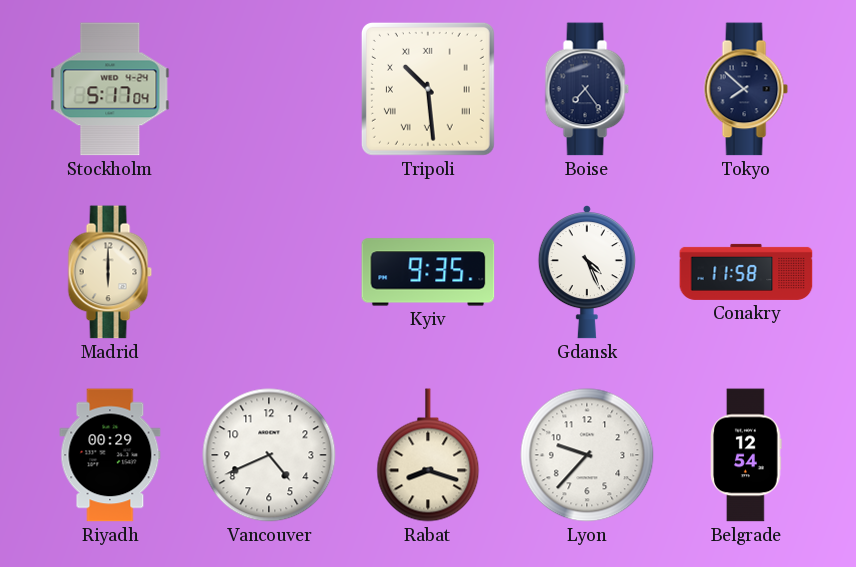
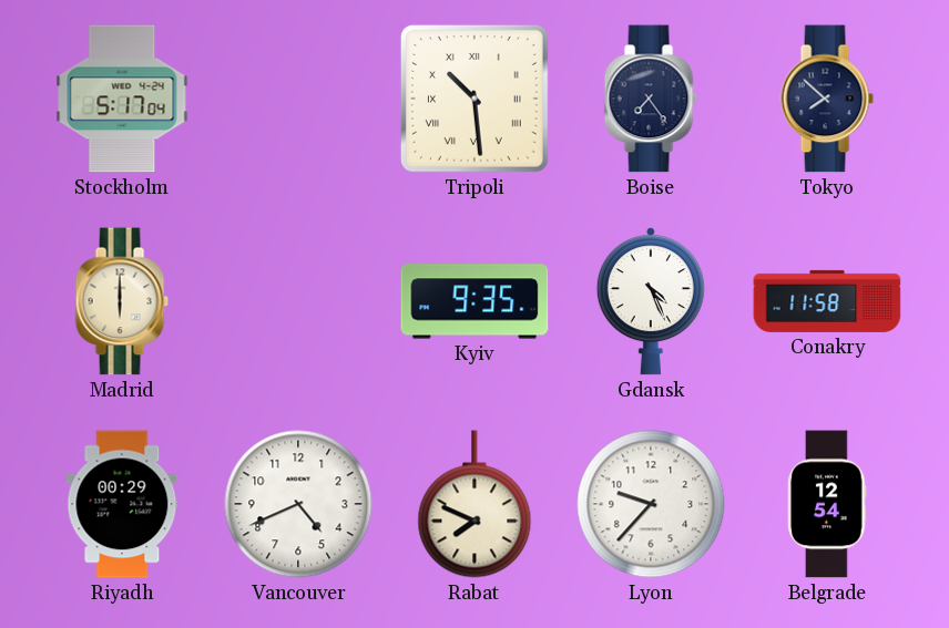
Rabat: 8:18 -> 7:49
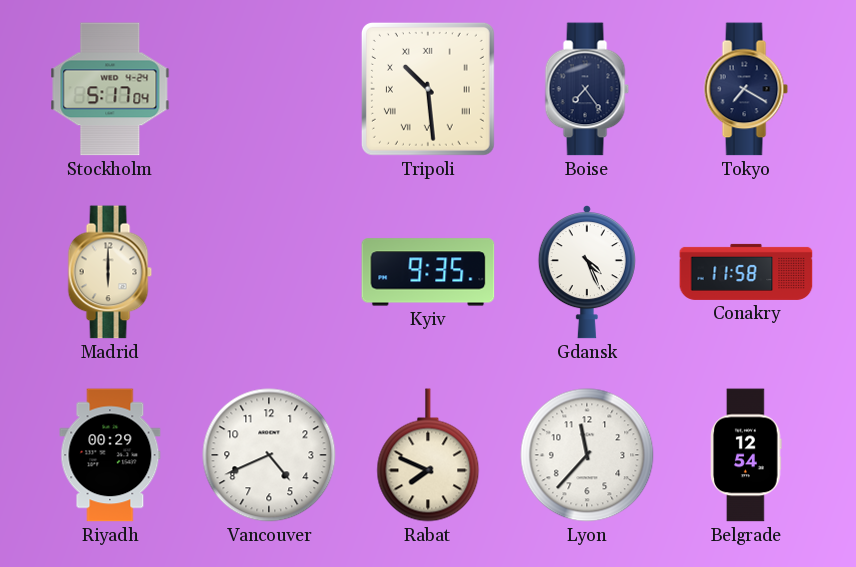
Tokyo: 7:52 -> 7:20
Lyon: 9:37 -> 11:37
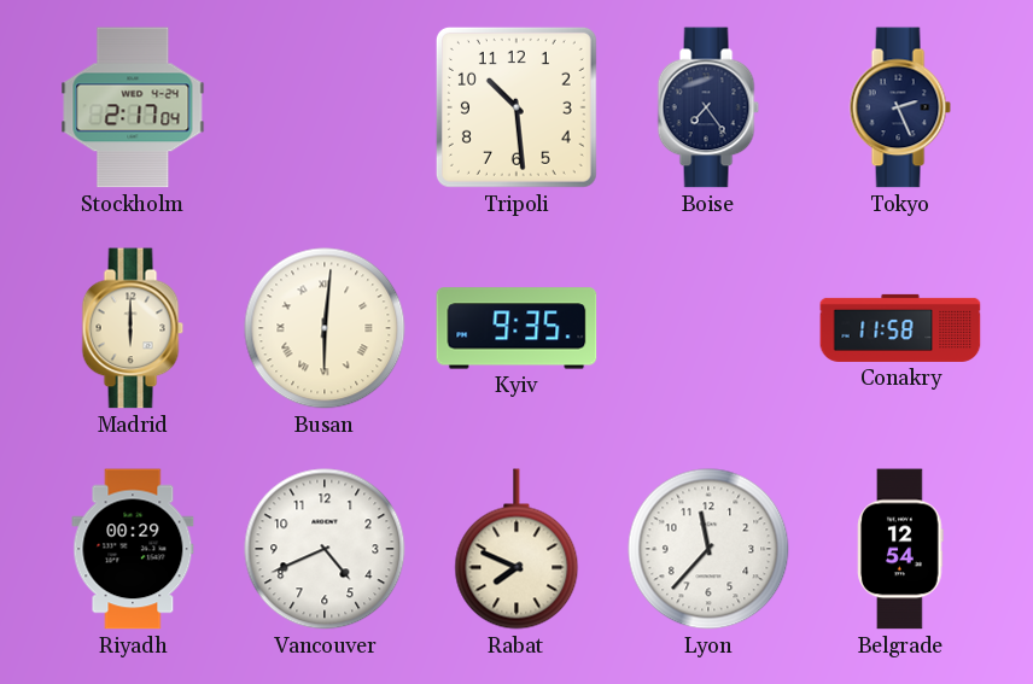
Stockholm: 5:17 -> 2:17
Tripoli numerals: Roman -> Arabic
Tokyo: 7:20 -> 2:26
Busan: none -> 6:01
Gdansk: 4:26 -> none
